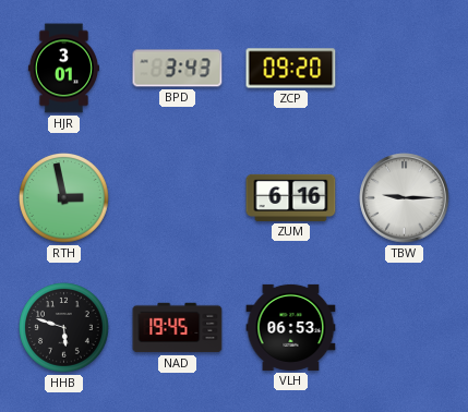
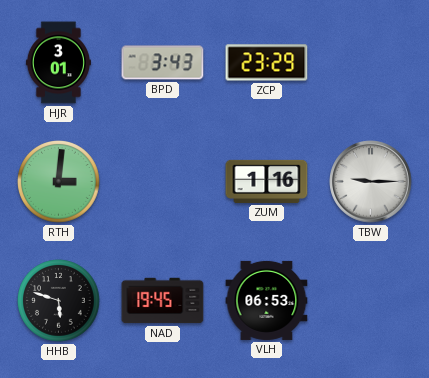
ZCP: 09:20 -> 23:29
RTH: 2:58 -> 3:01
ZUM: 6:16 -> 1:16
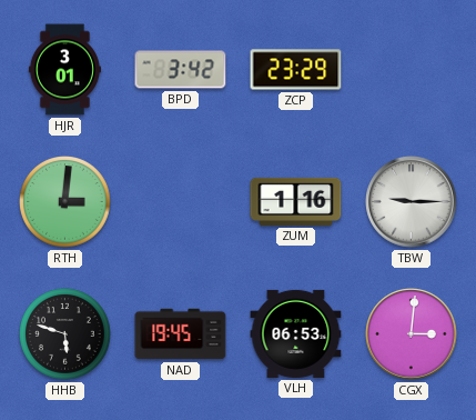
BPD: 3:43 -> 3:42
CGX: none -> 3:01
